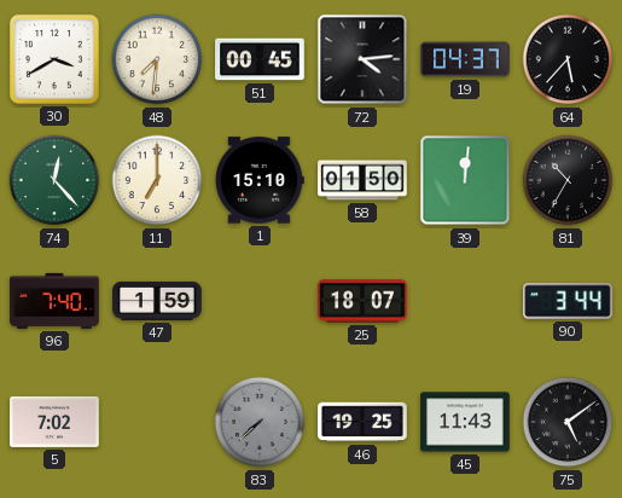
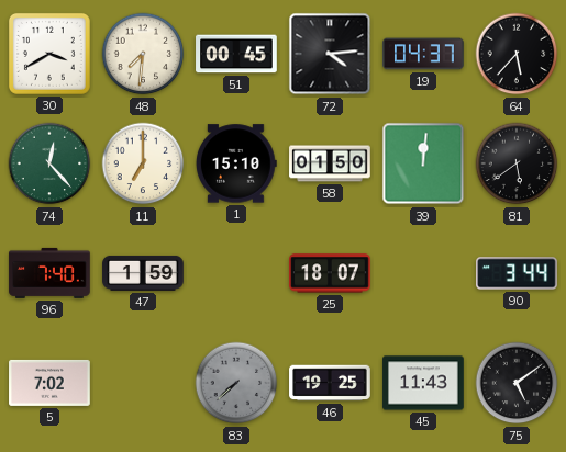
81: 10:35 -> 5:39
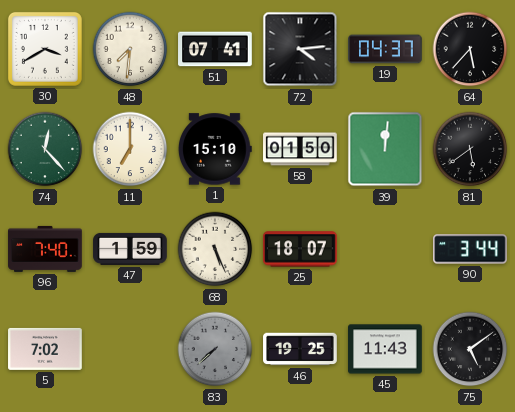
51: 00:45 -> 07:41
68: none -> 5:26
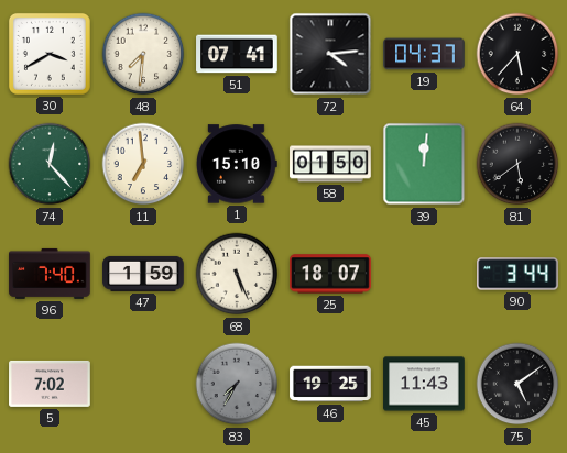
11: 7:00 -> 6:59
83: 7:38 -> 7:35
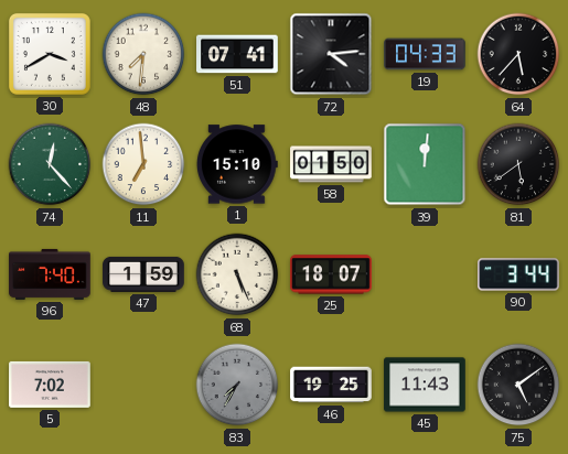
19: 04:37 -> 04:33
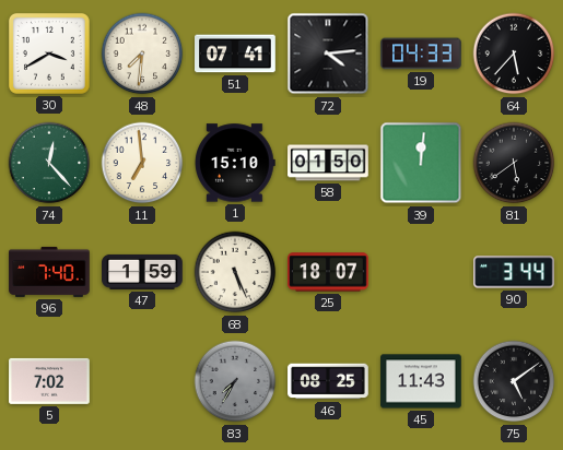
46: 19:25 -> 08:25
